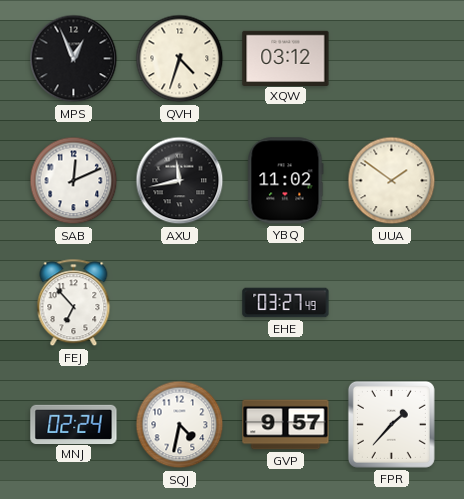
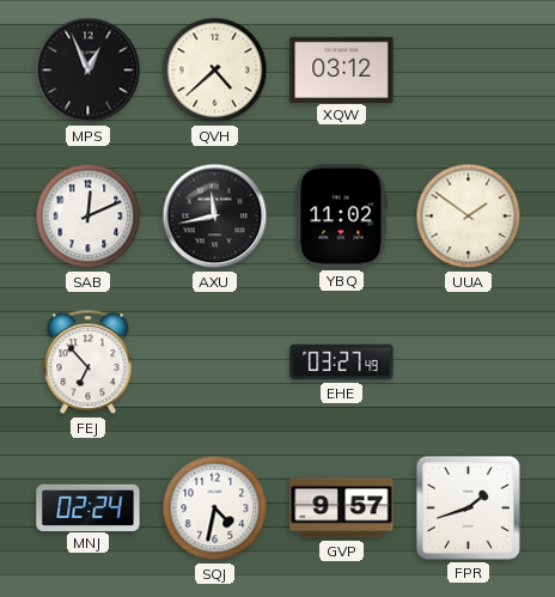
QVH: 4:33 -> 4:38
FPR: 1:37 -> 1:42
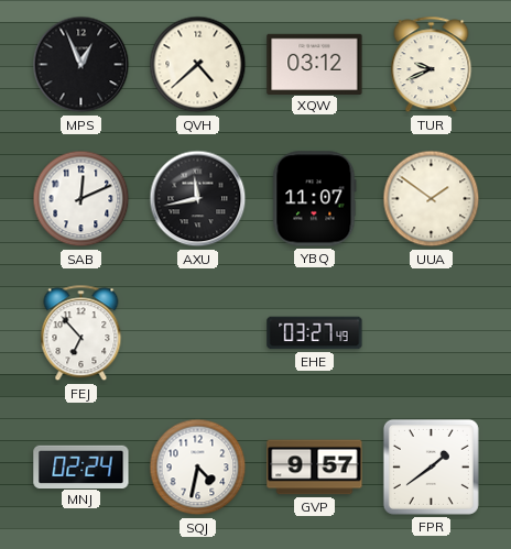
TUR: none -> 9:41
YBQ: 11:02 -> 11:07
FPR: 1:42 -> 1:39
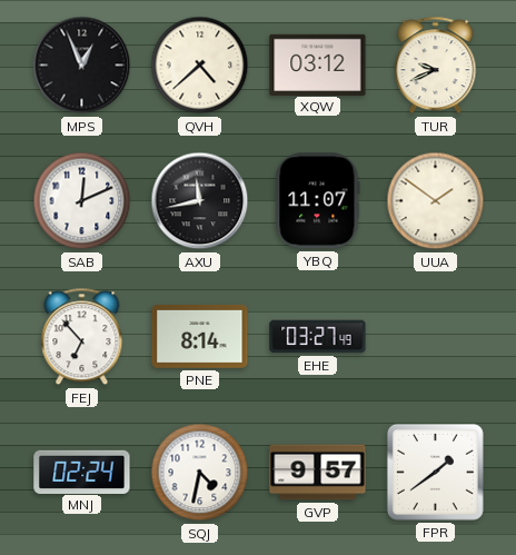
PNE: none -> 8:14
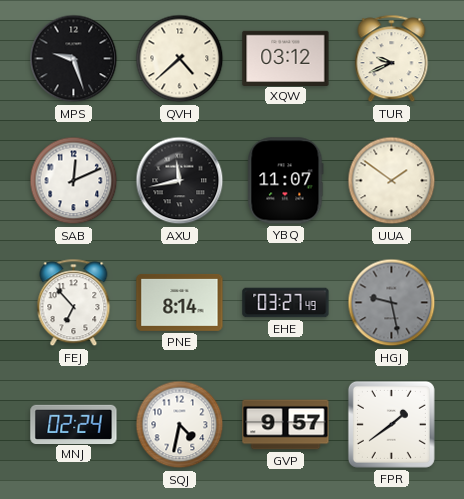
MPS: 12:56 -> 9:27
HGJ: none -> 9:28
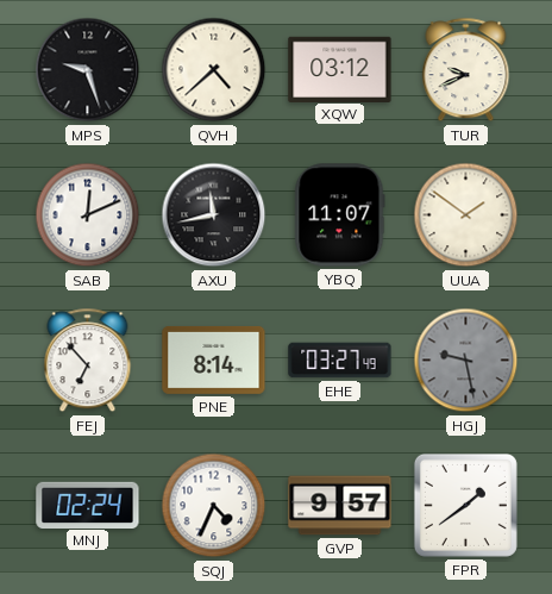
SQJ: 4:32 -> 4:34
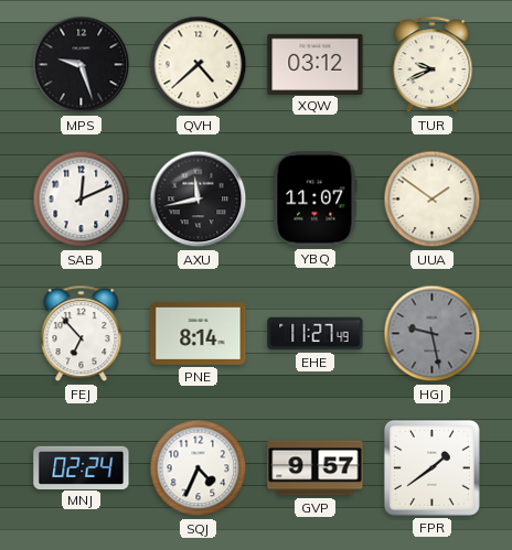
EHE: 03:27 -> 11:27
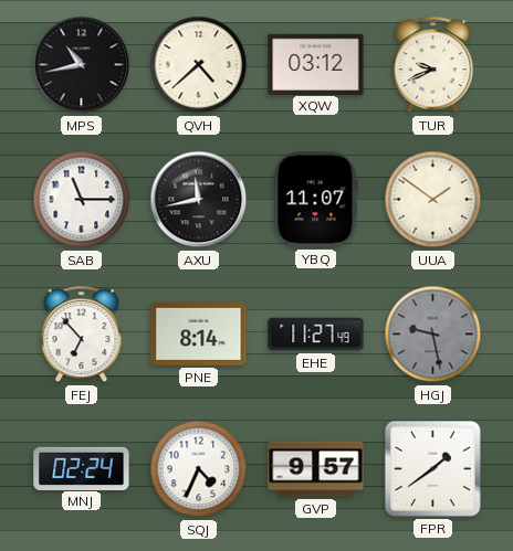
MPS: 9:27 -> 10:43
SAB: 12:11 -> 11:15
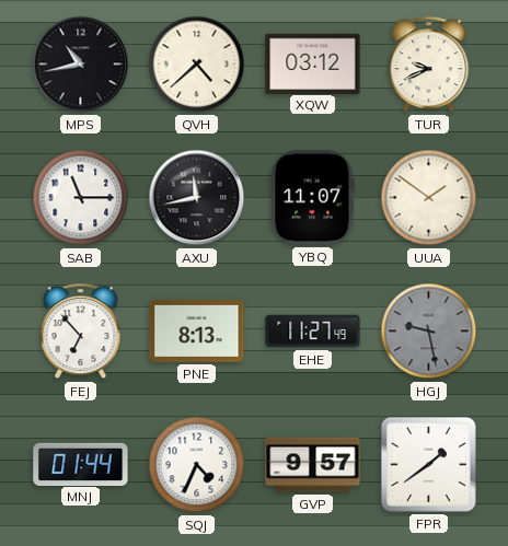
PNE: 8:14 -> 8:13
MNJ: 02:24 -> 01:44
